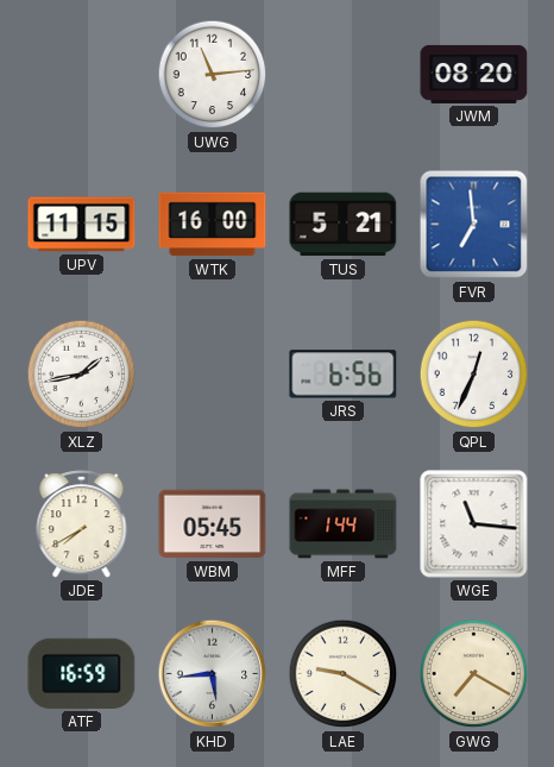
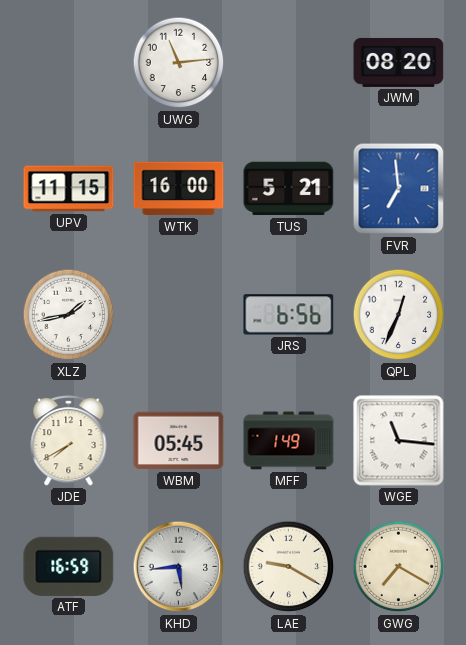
MFF: 1:44 -> 1:49
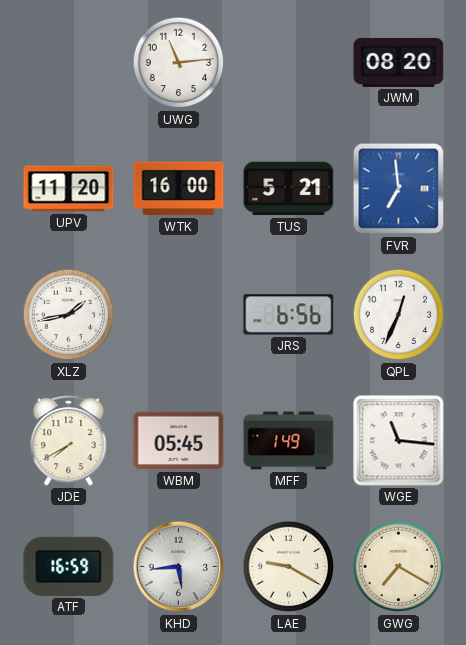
UPV: 11:15 -> 11:20
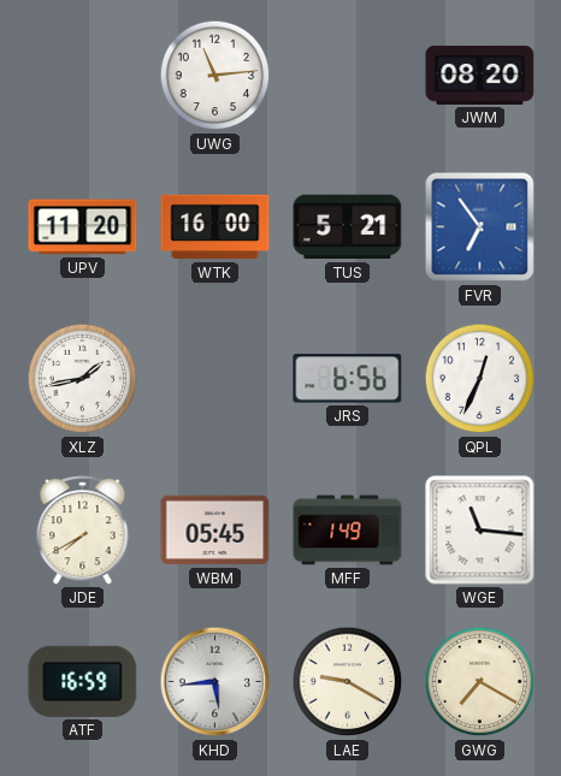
FVR: 6:59 -> 6:54
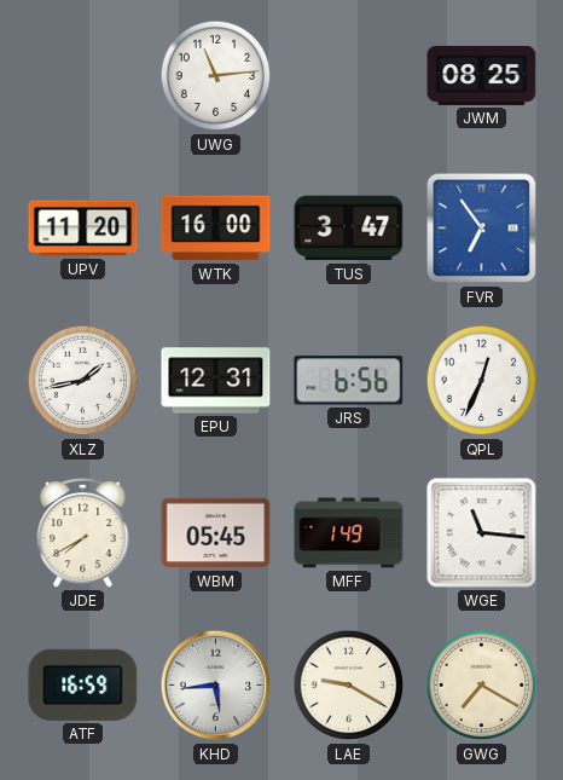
JWM: 08:20 -> 08:25
TUS: 5:21 -> 3:47
EPU: none -> 12:31
